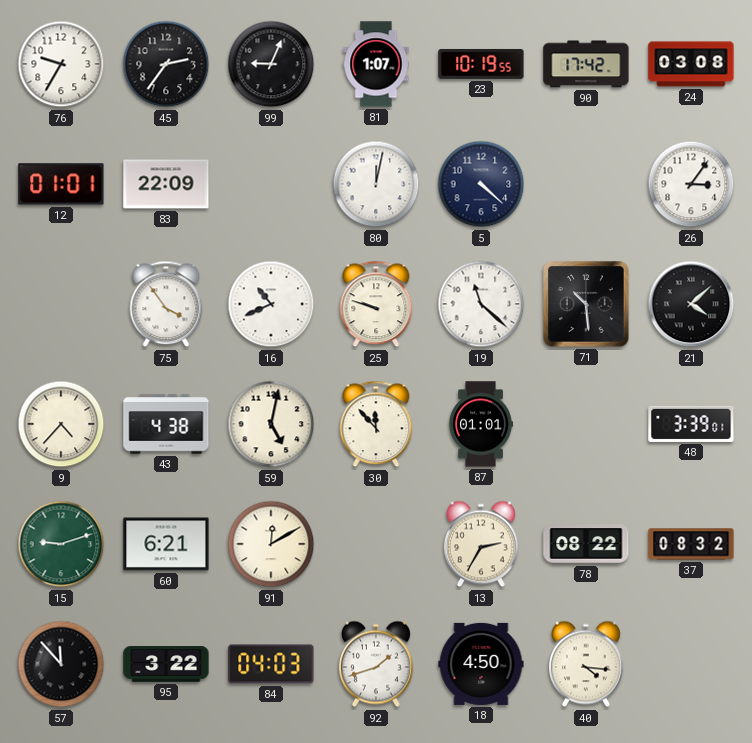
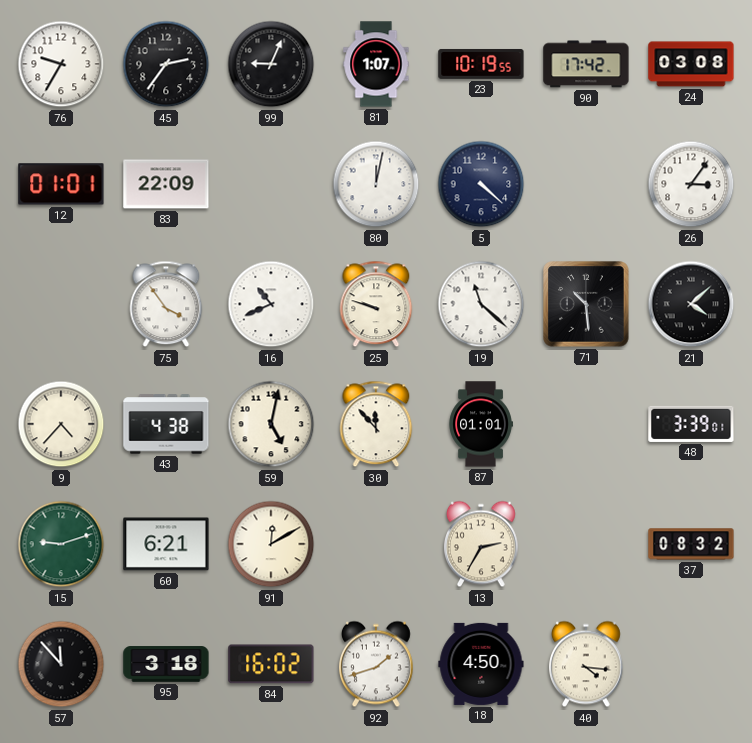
78: 08:22 -> none
95: 3:22 -> 3:18
84: 04:03 -> 16:02
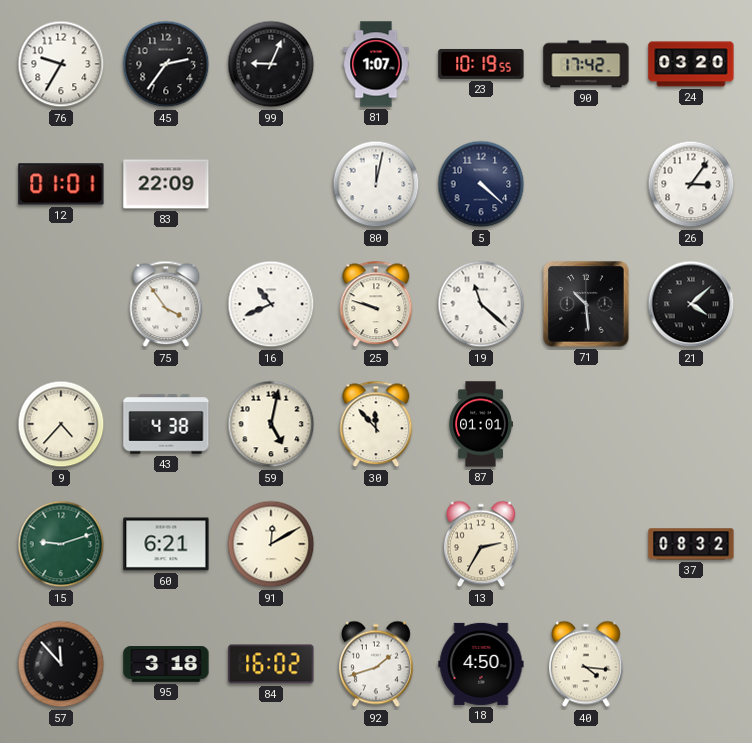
24: 03:08 -> 03:20
48: 3:39 -> none
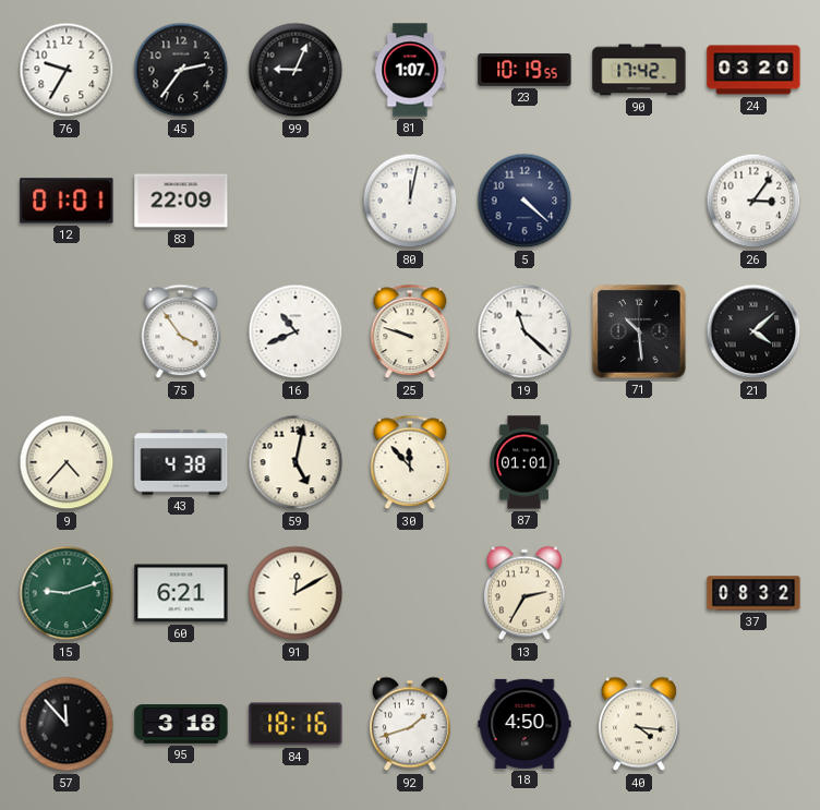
84: 16:02 -> 18:16
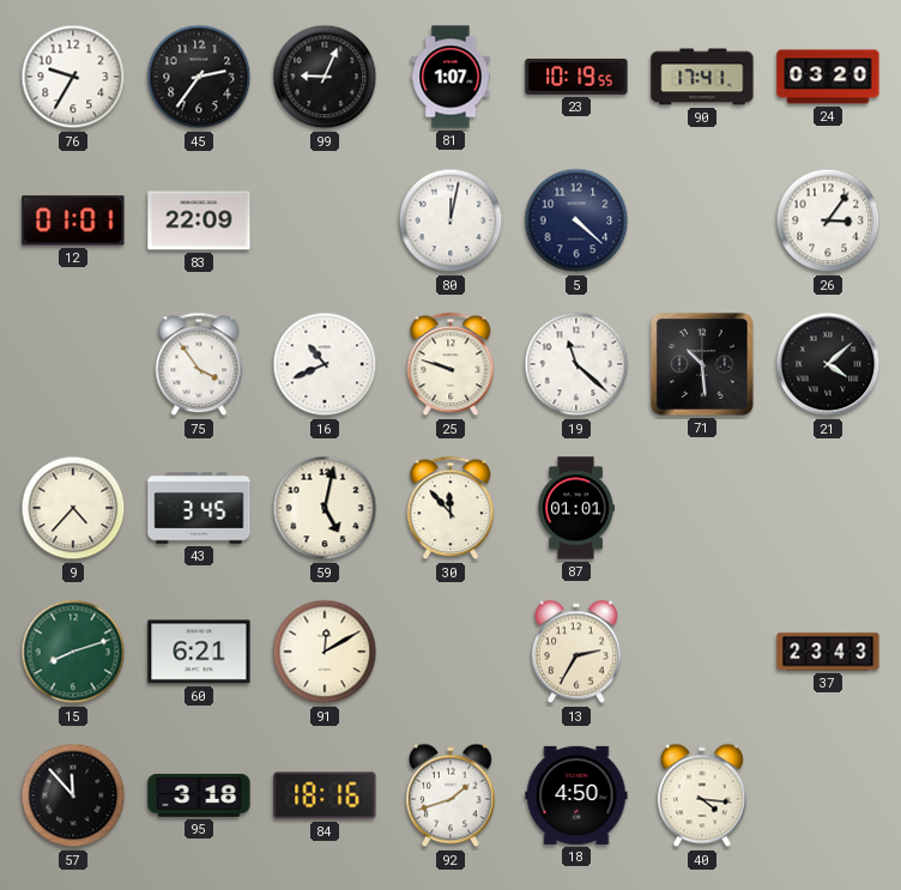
90: 17:42 -> 17:41
43: 4:38 -> 3:45
15: 9:12 -> 8:12
37: 08:32 -> 23:43
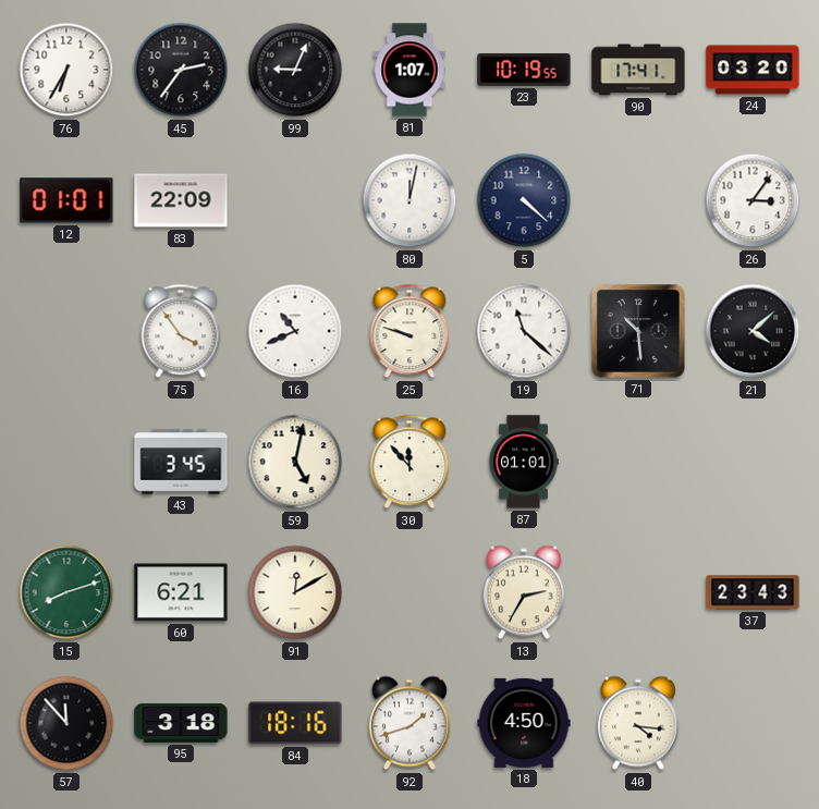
76: 9:35 -> 6:35
9: 4:37 -> none
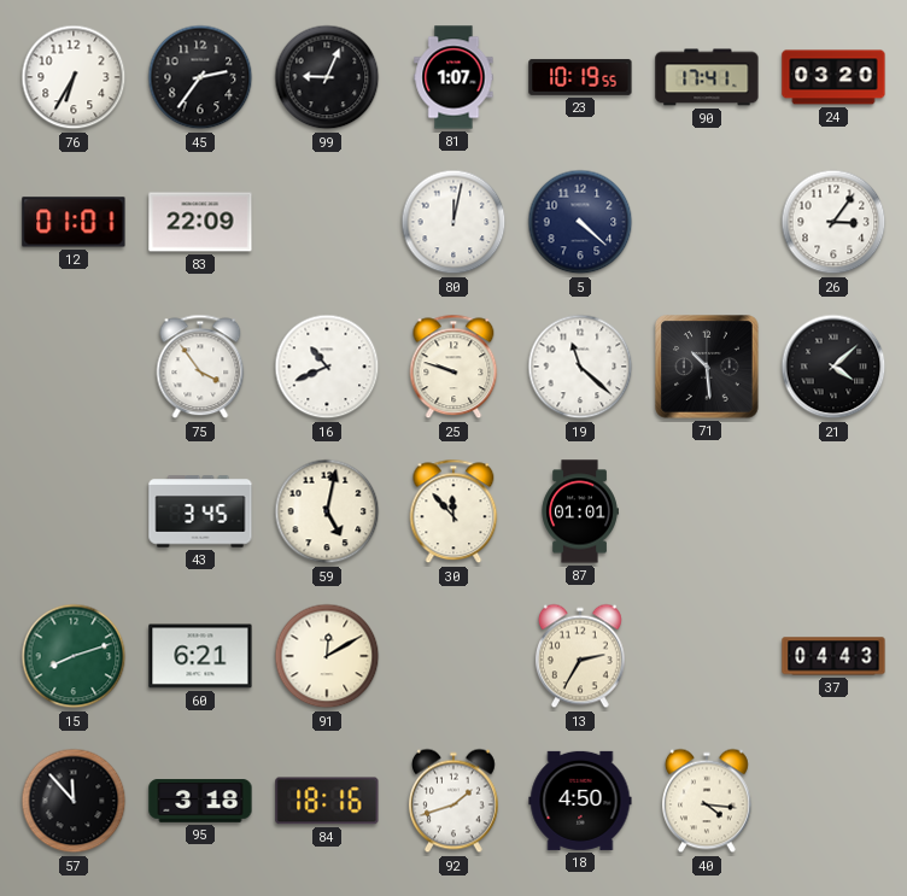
37: 23:43 -> 04:43
